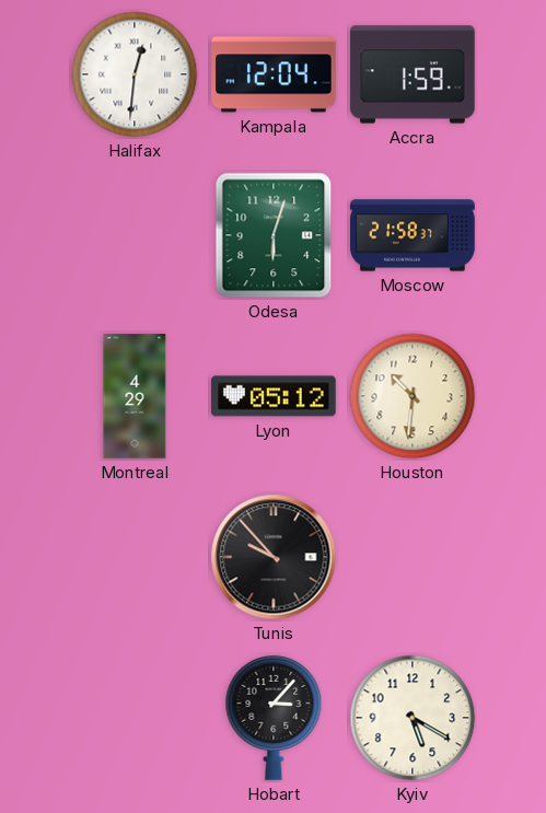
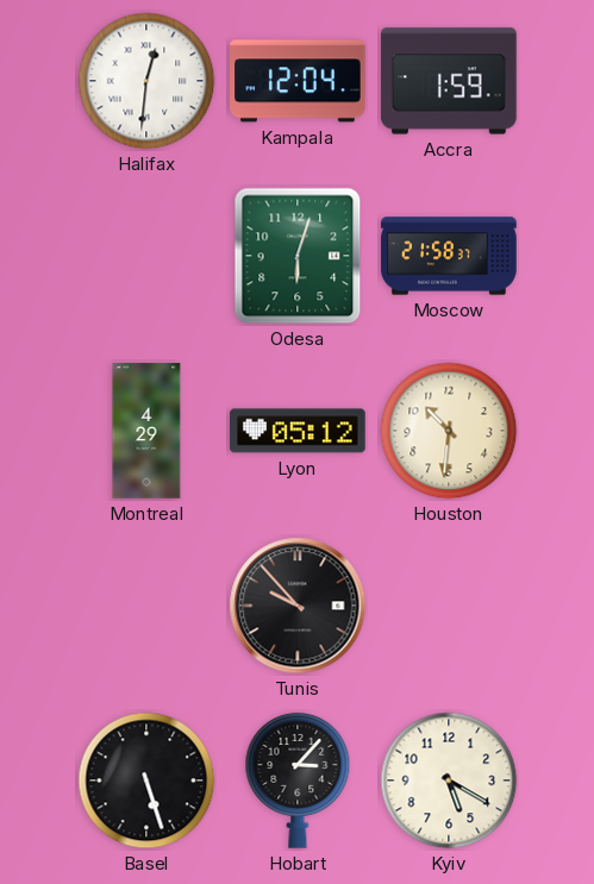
Basel: none -> 5:27
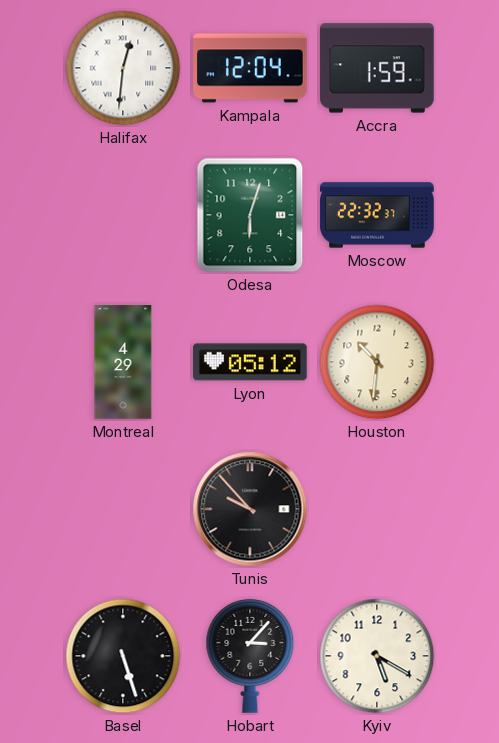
Moscow: 21:58 -> 22:32
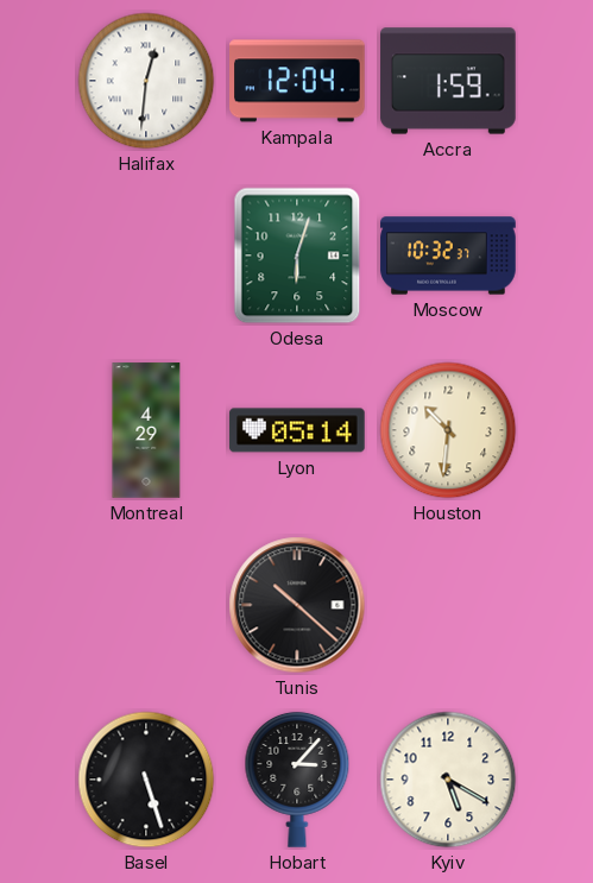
Moscow: 22:32 -> 10:32
Lyon: 05:12 -> 05:14
Tunis: 9:53 -> 10:22
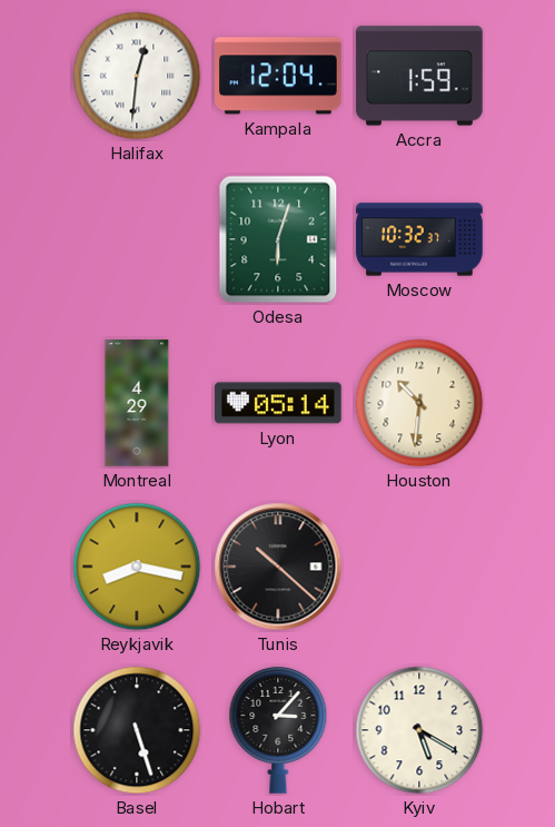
Reykjavik: none -> 8:17
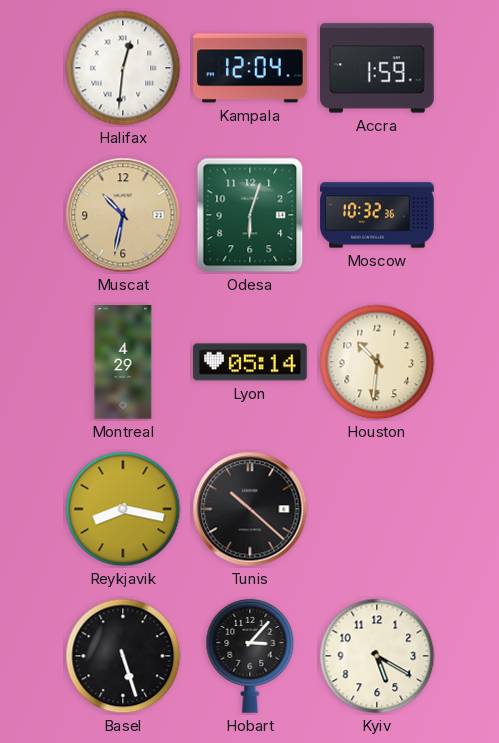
Muscat: none -> 10:32
Moscow: 10:32:37 -> 10:32:36
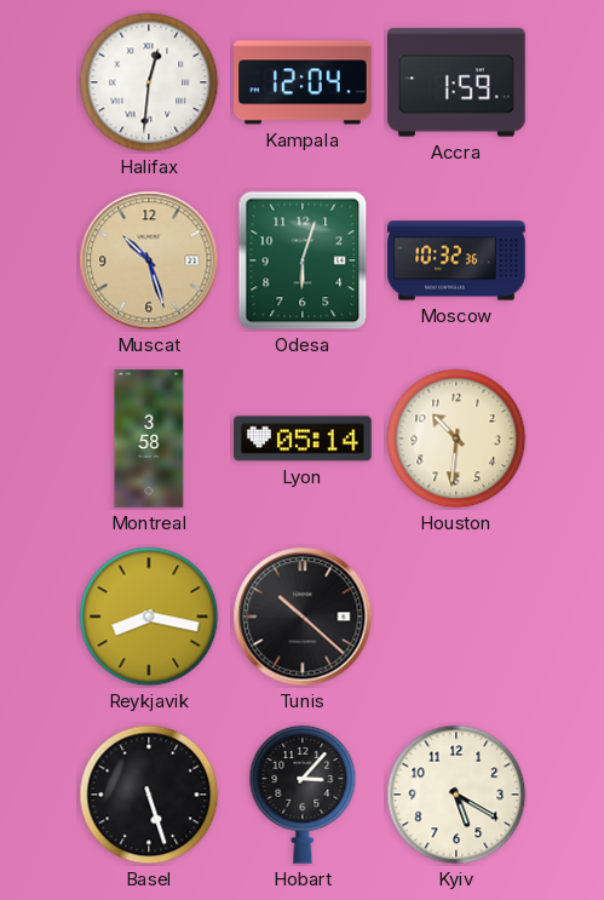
Muscat: 10:32 -> 10:27
Montreal: 4:29 -> 3:58
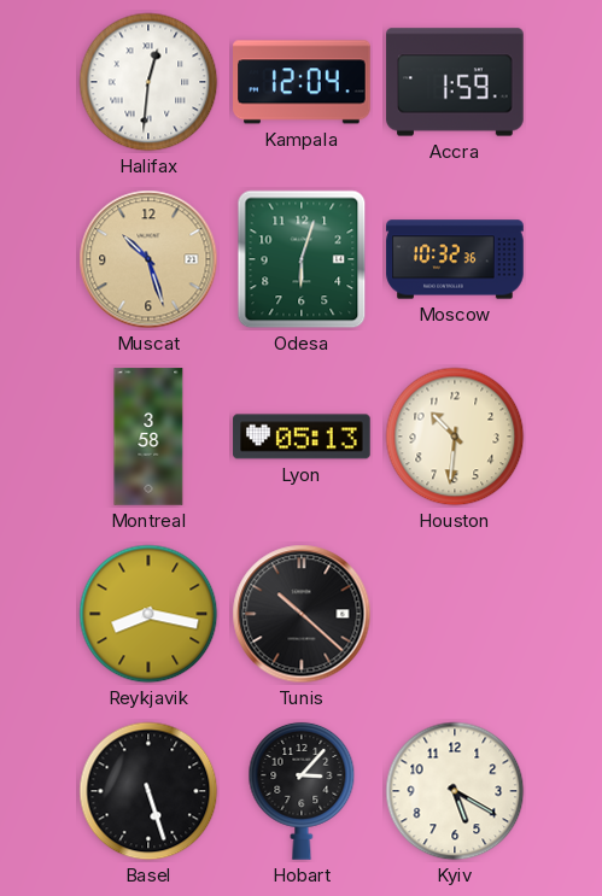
Lyon: 05:14 -> 05:13
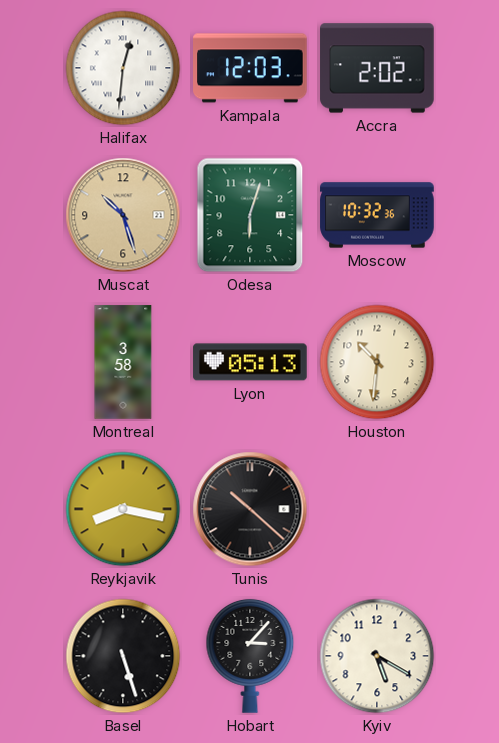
Kampala: 12:04 -> 12:03
Accra: 1:59 -> 2:02
